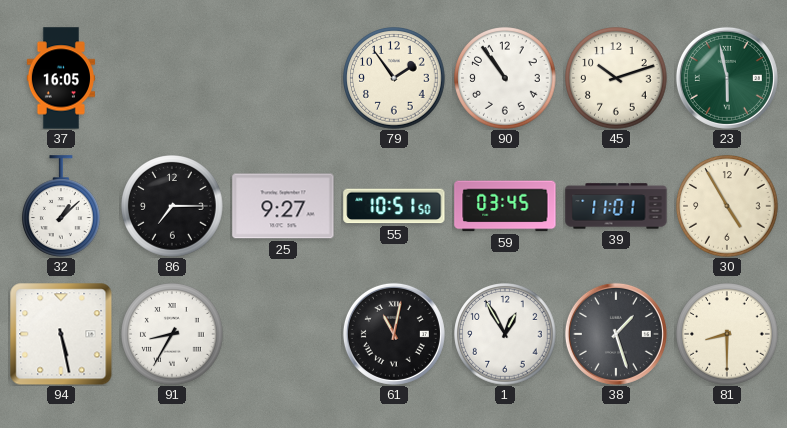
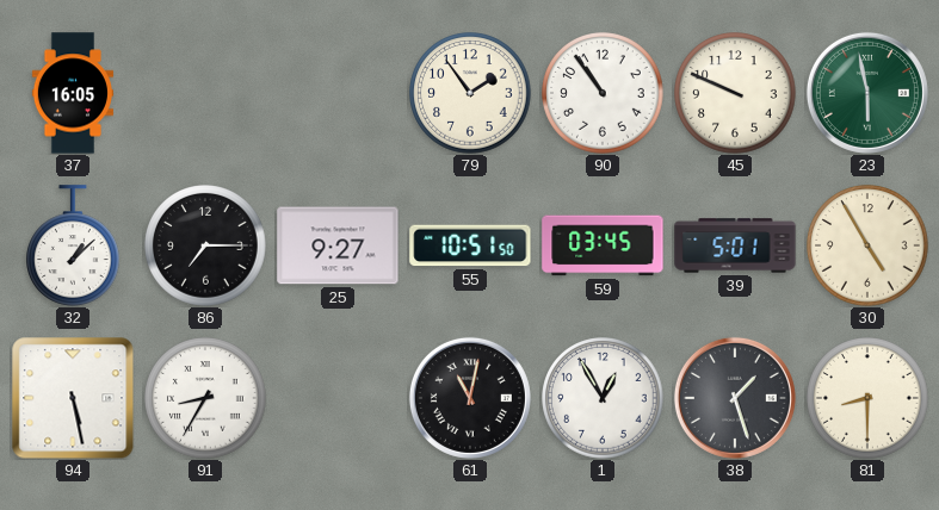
45: 10:12 -> 9:49
39: 11:01 -> 5:01
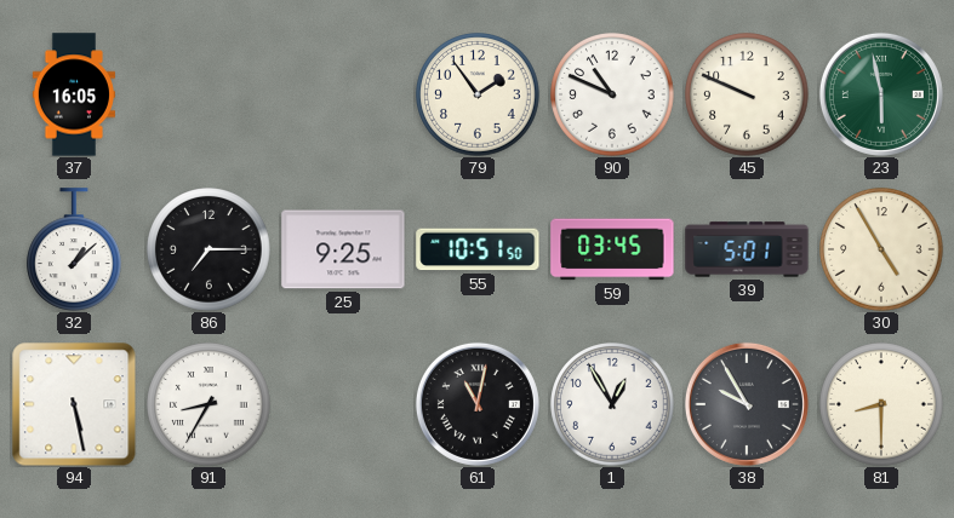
90: 10:54 -> 10:49
25: 9:27 -> 9:25
38: 1:27 -> 9:55
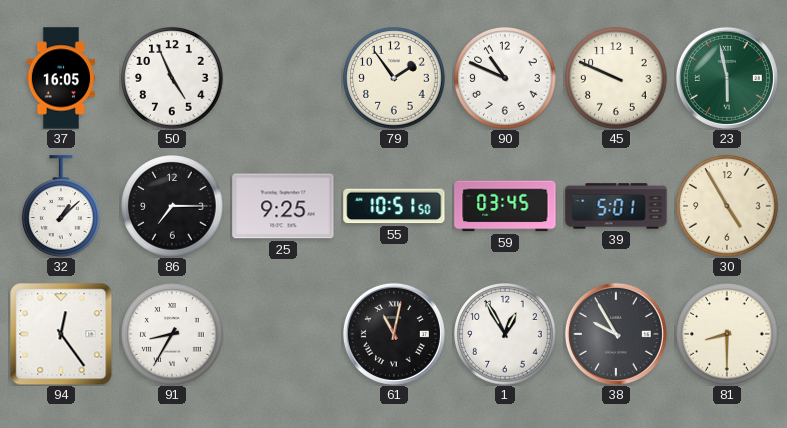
50: none -> 4:56
94: 5:28 -> 12:24
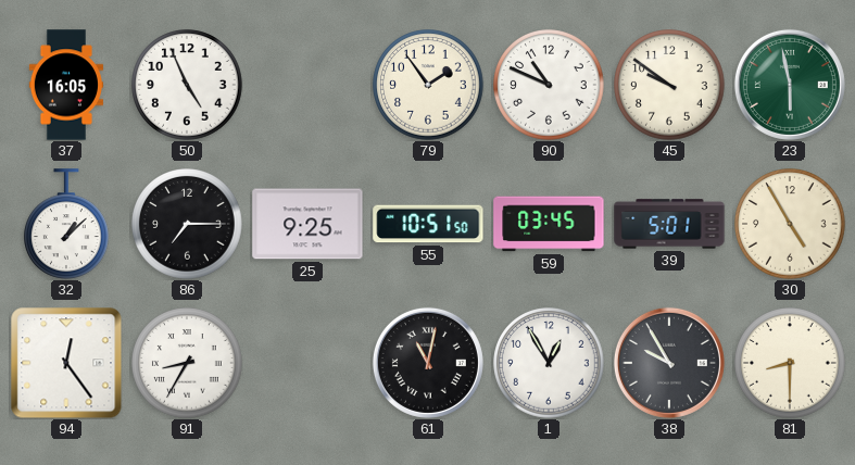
45: 9:49 -> 9:51
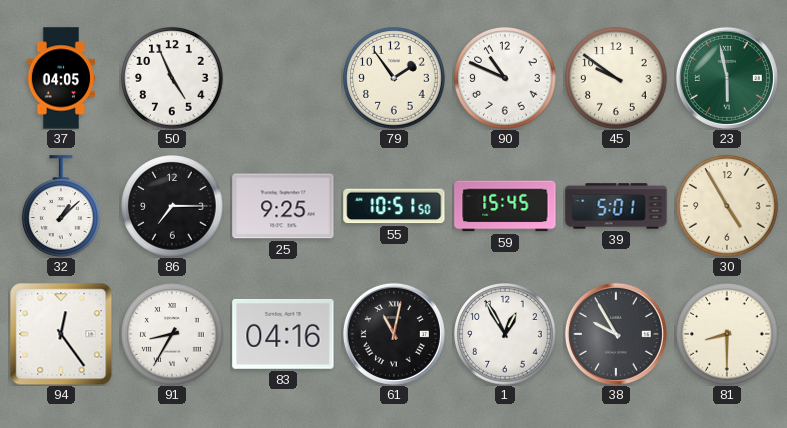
37: 16:05 -> 04:05
59: 03:45 -> 15:45
83: none -> 04:16
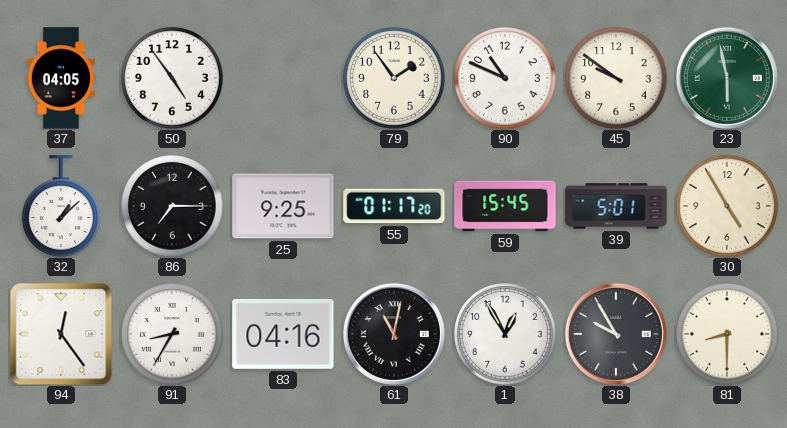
50: 4:56 -> 4:54
55: 10:51 -> 01:17
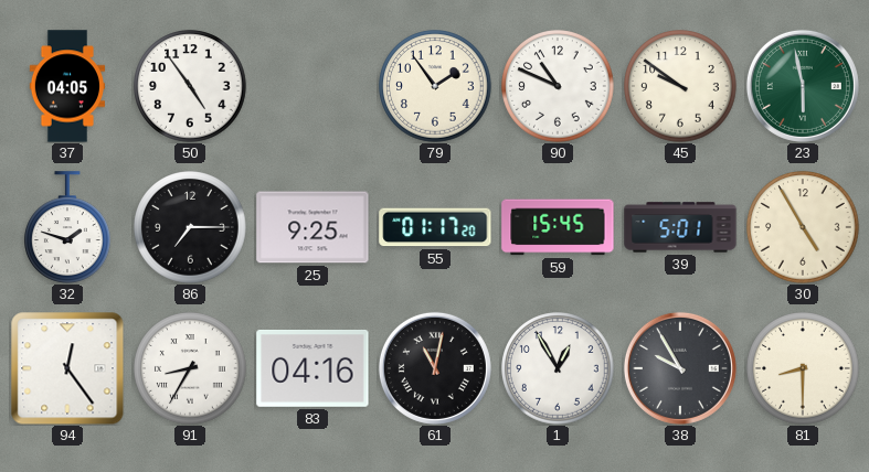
32: 1:08 -> 1:48
